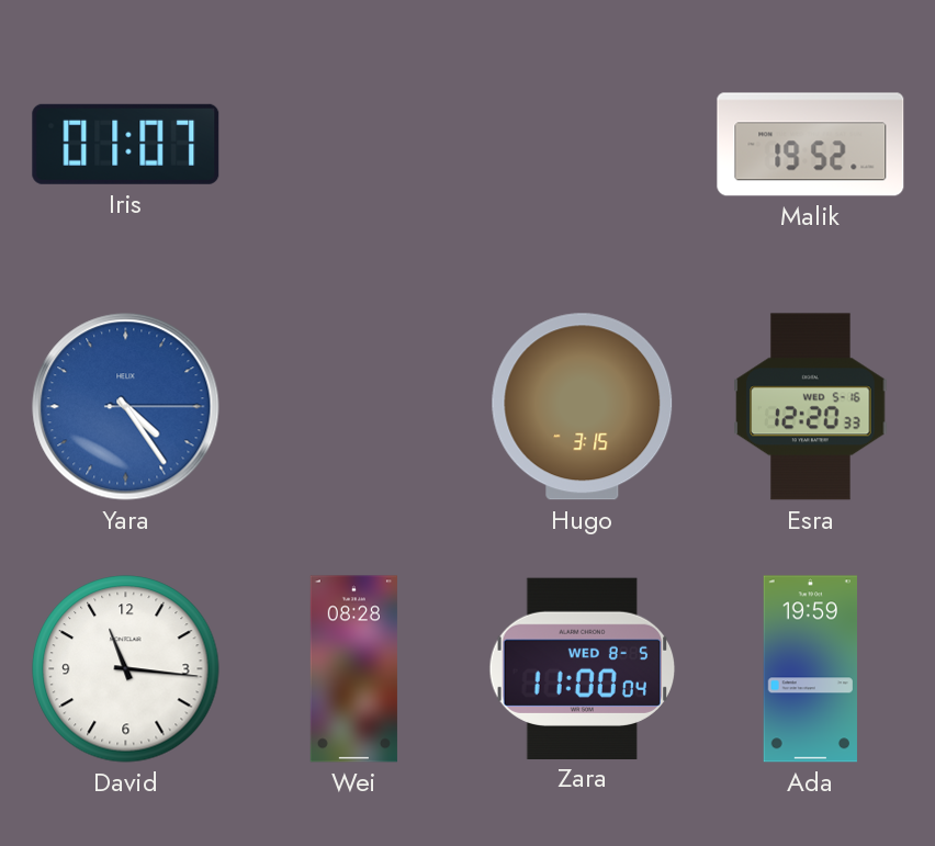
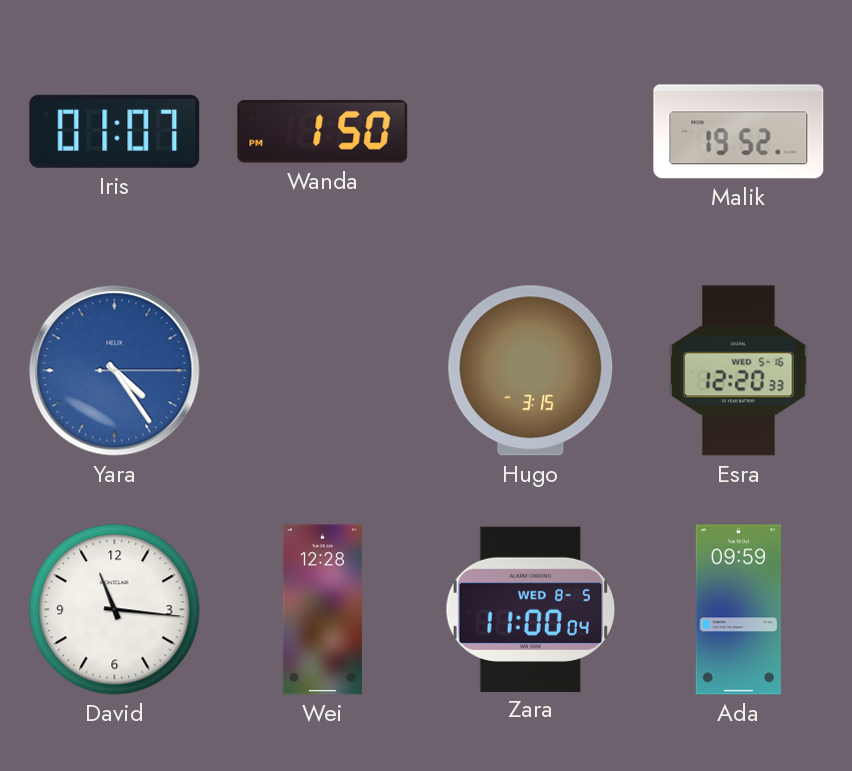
Wanda: none -> 1:50
Wei: 08:28 -> 12:28
Ada: 19:59 -> 09:59
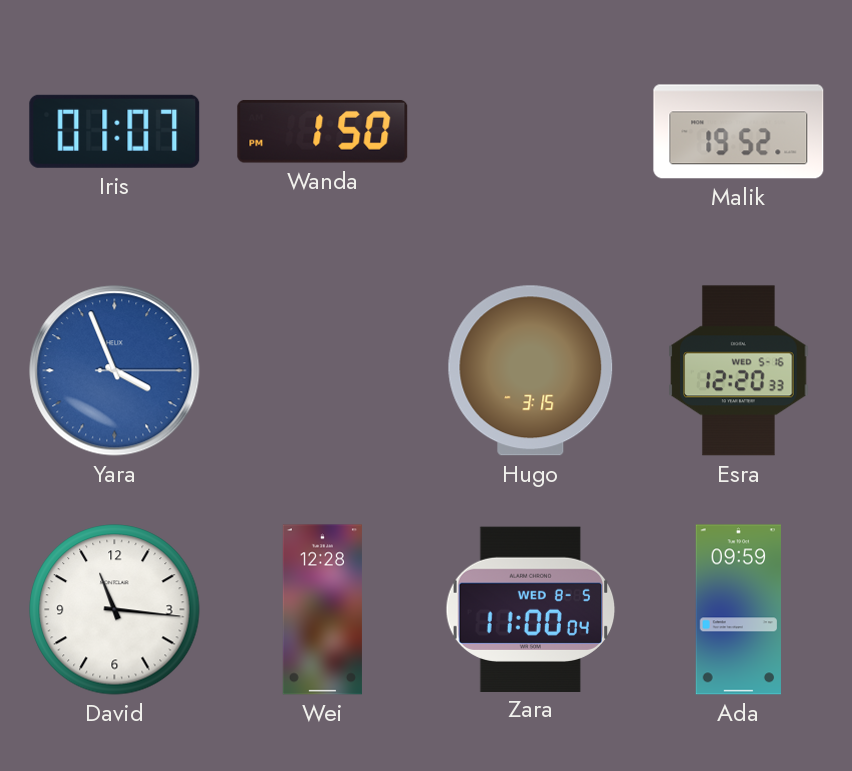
Yara: 4:24 -> 3:56
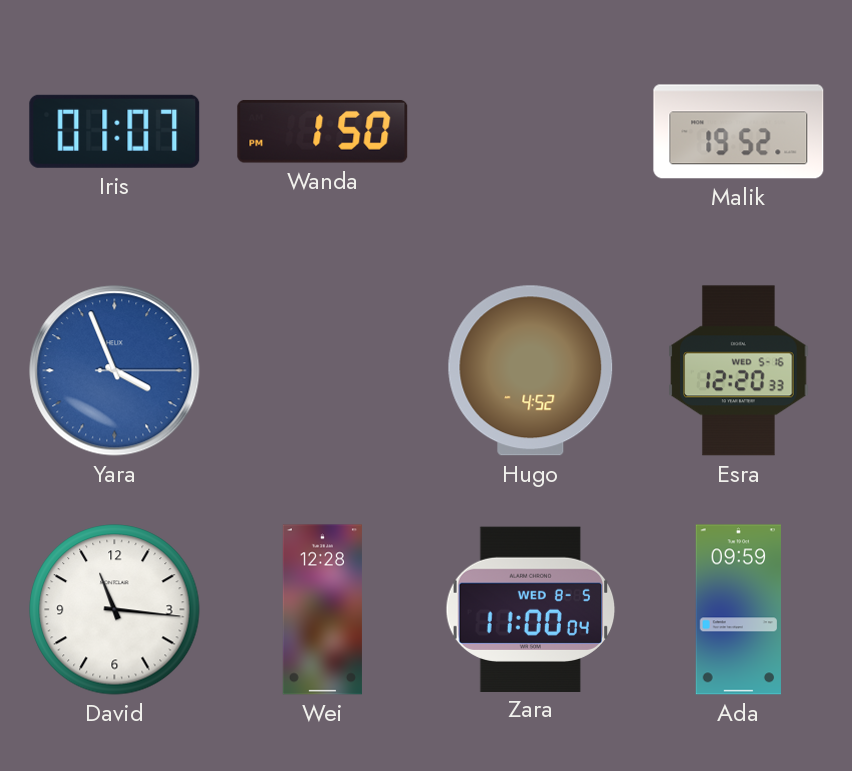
Hugo: 3:15 -> 4:52
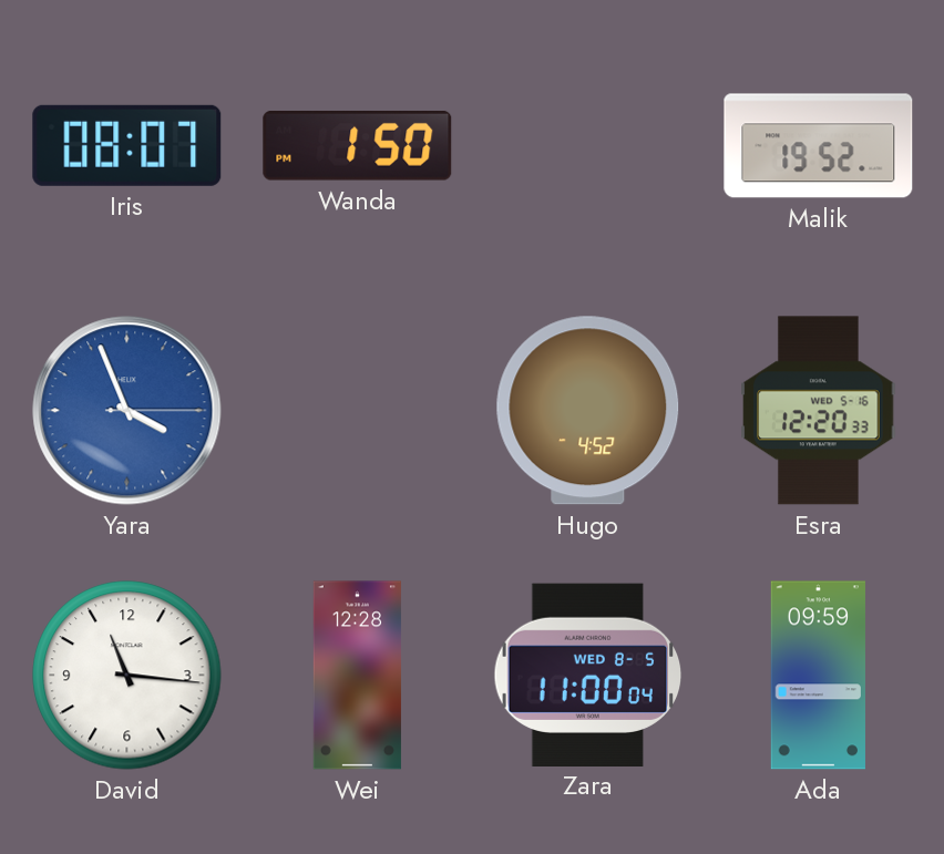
Iris: 01:07 -> 08:07
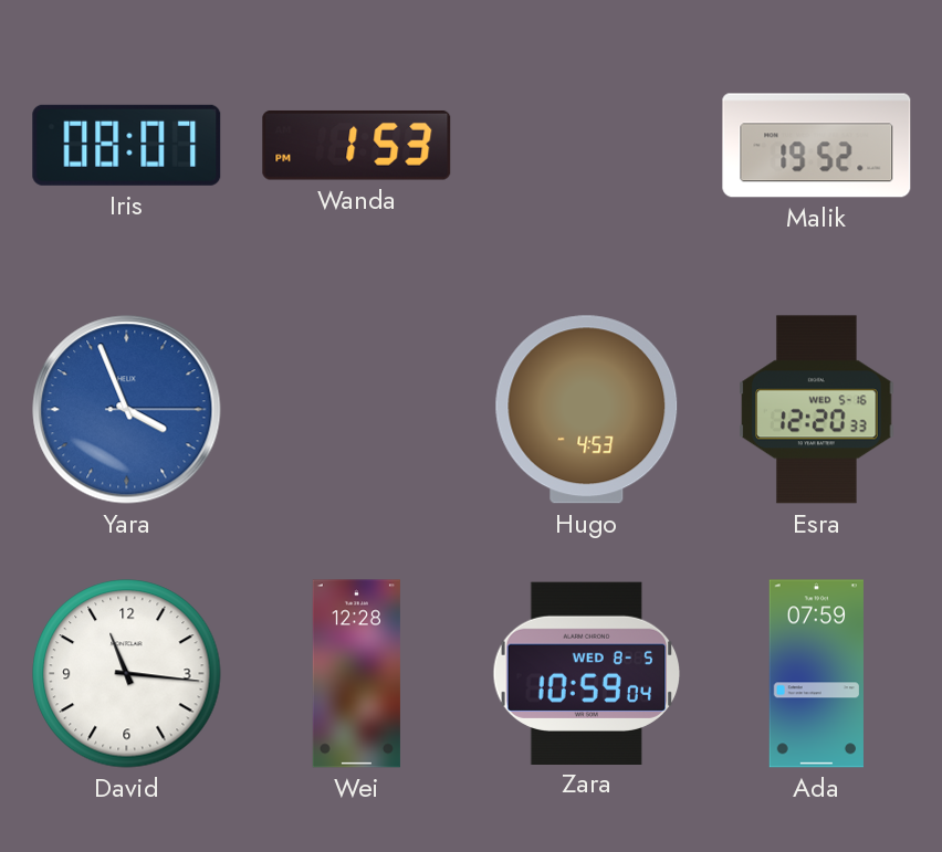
Wanda: 1:50 -> 1:53
Hugo: 4:52 -> 4:53
Zara: 11:00 -> 10:59
Ada: 09:59 -> 07:59
